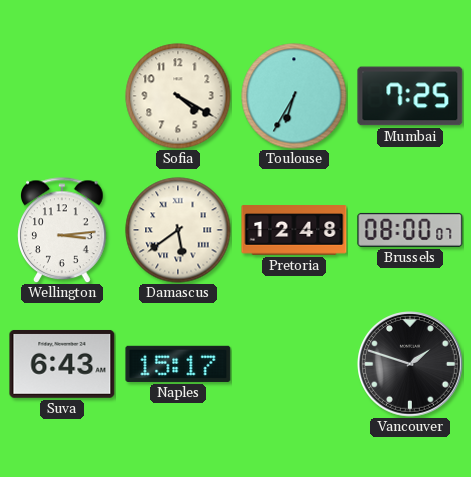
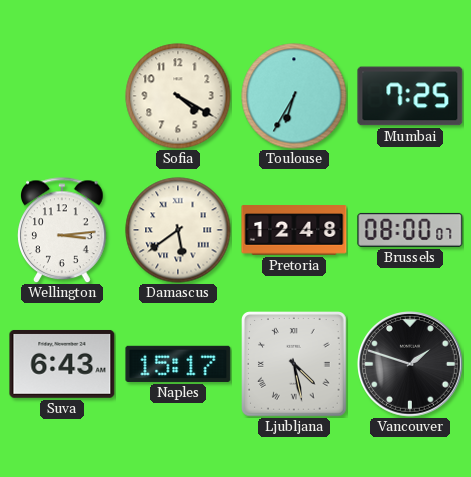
Ljubljana: none -> 4:28
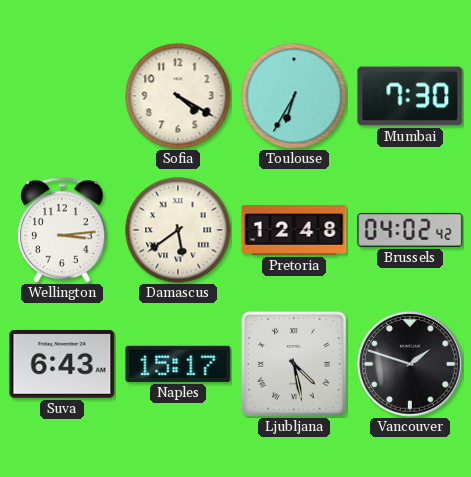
Mumbai: 7:25 -> 7:30
Brussels: 08:00 -> 04:02
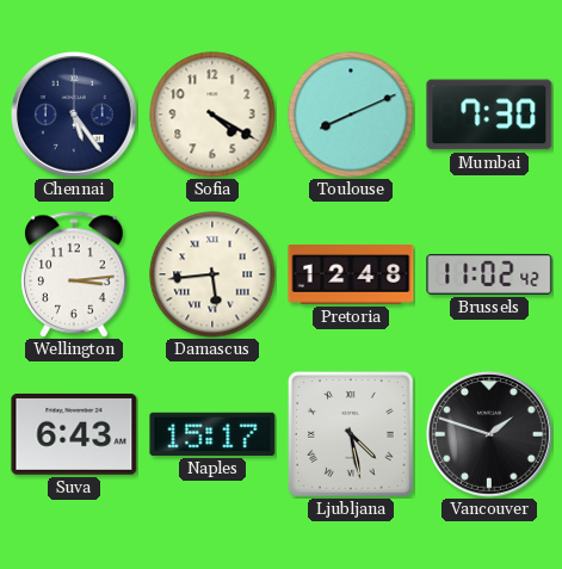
Chennai: none -> 5:24
Toulouse: 6:35 -> 8:11
Damascus: 5:39 -> 5:44
Brussels: 04:02 -> 11:02
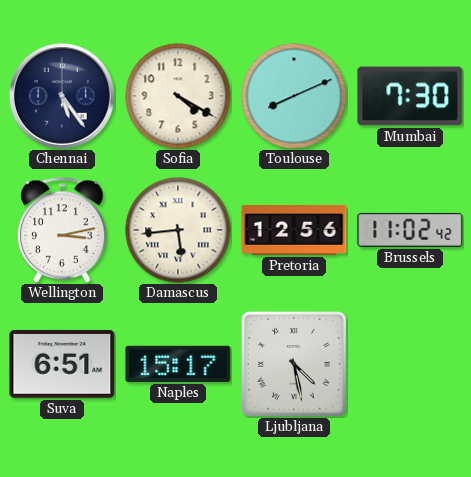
Wellington: 3:14 -> 3:13
Pretoria: 12:48 -> 12:56
Suva: 6:43 -> 6:51
Vancouver: 1:48 -> none
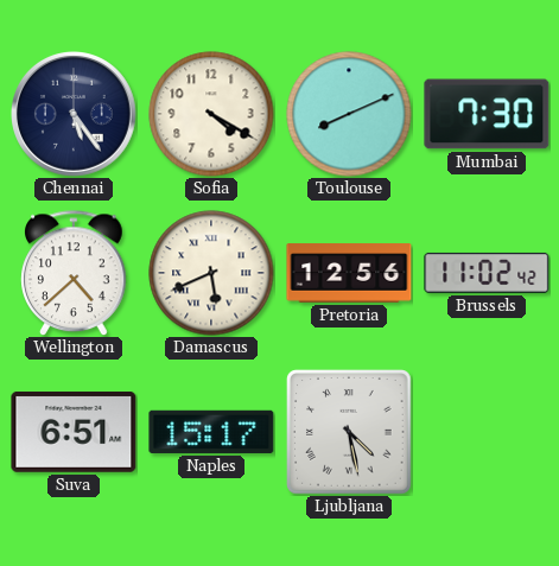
Wellington: 3:13 -> 4:38
Damascus: 5:44 -> 5:41
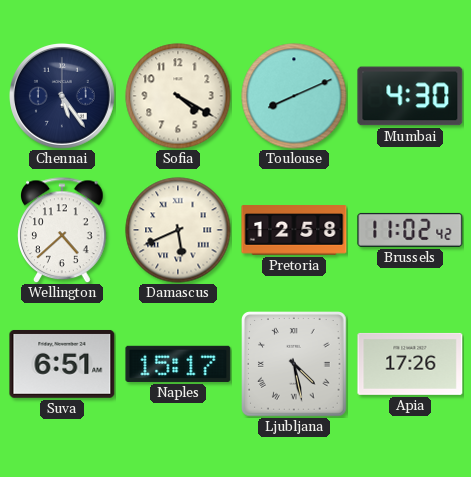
Mumbai: 7:30 -> 4:30
Pretoria: 12:56 -> 12:58
Apia: none -> 17:26
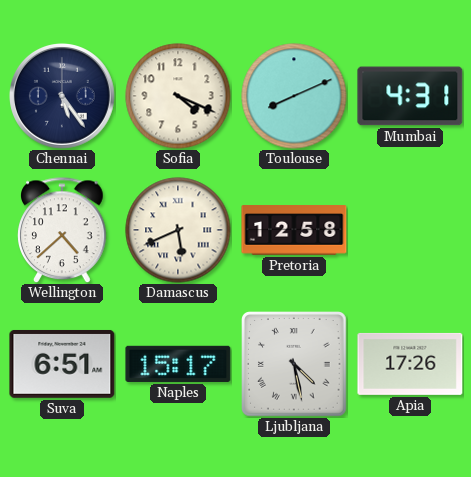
Sofia: 4:20 -> 4:19
Mumbai: 4:30 -> 4:31
Brussels: 11:02 -> none
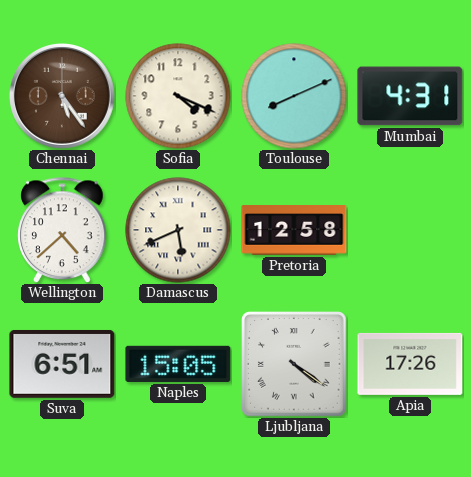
Chennai dial: navy -> brown
Naples: 15:17 -> 15:05
Ljubljana: 4:28 -> 4:21
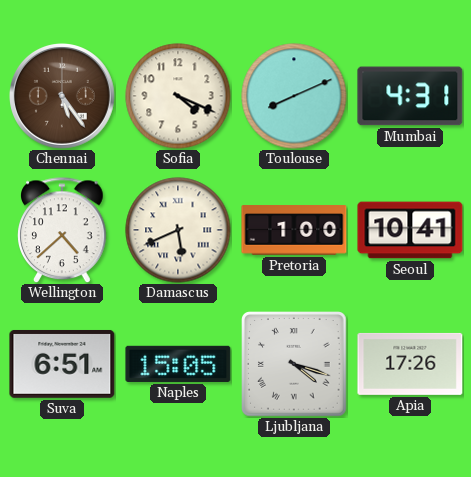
Pretoria: 12:58 -> 1:00
Seoul: none -> 10:41
Ljubljana: 4:21 -> 4:18
